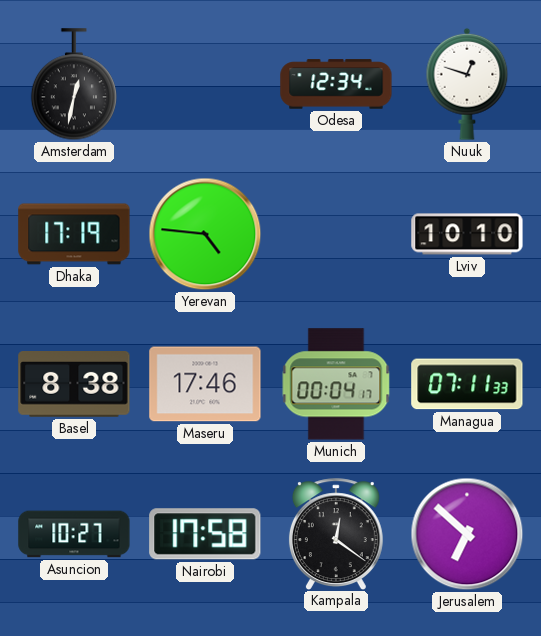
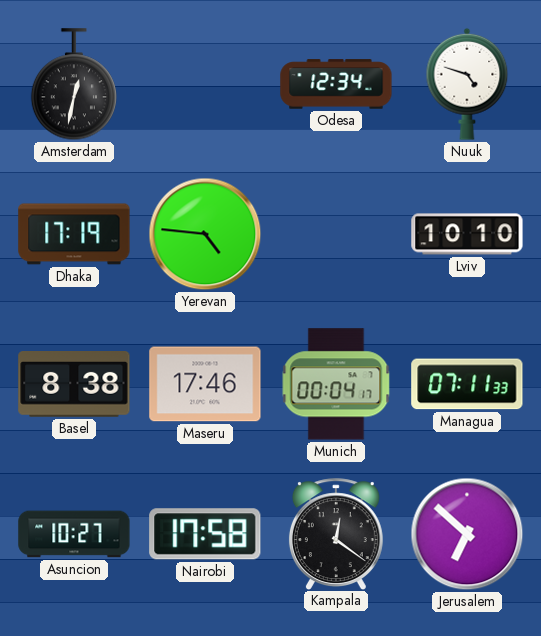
Nuuk: 12:48 -> 4:48
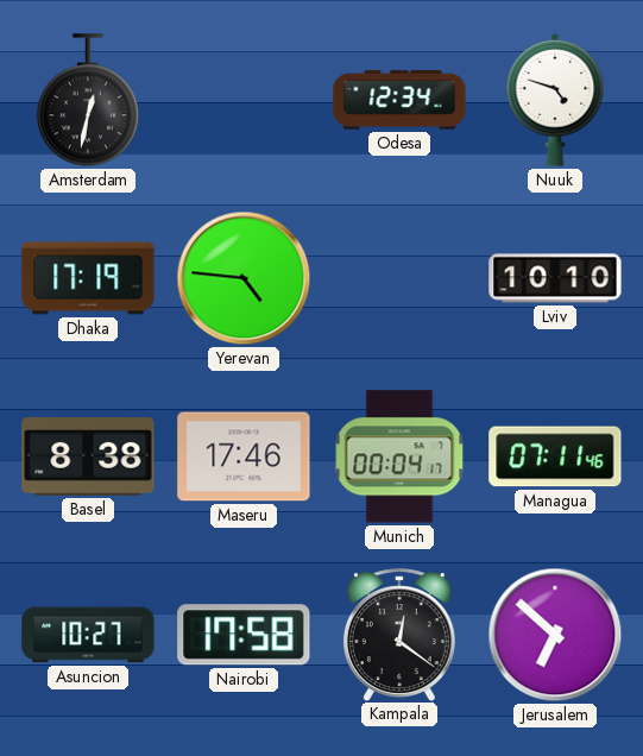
Managua: 07:11:33 -> 07:11:46
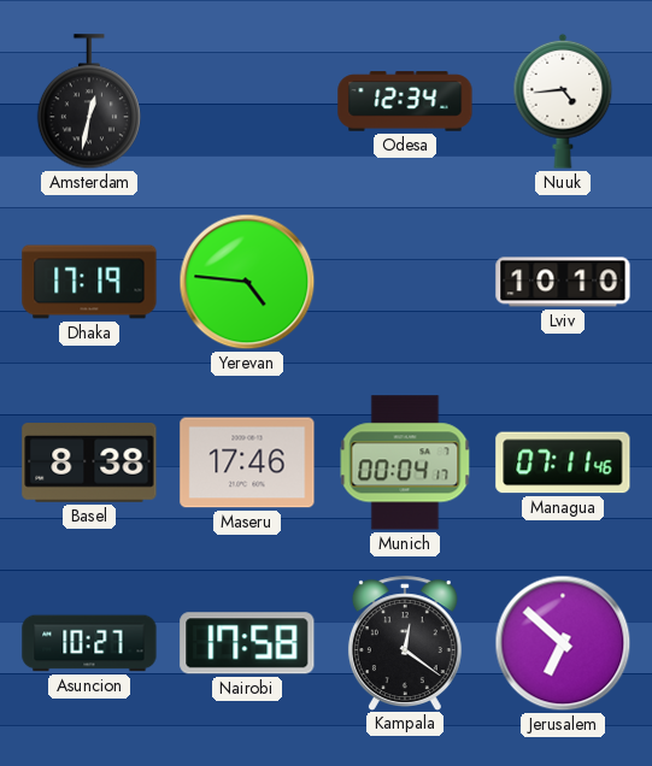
Nuuk: 4:48 -> 4:44
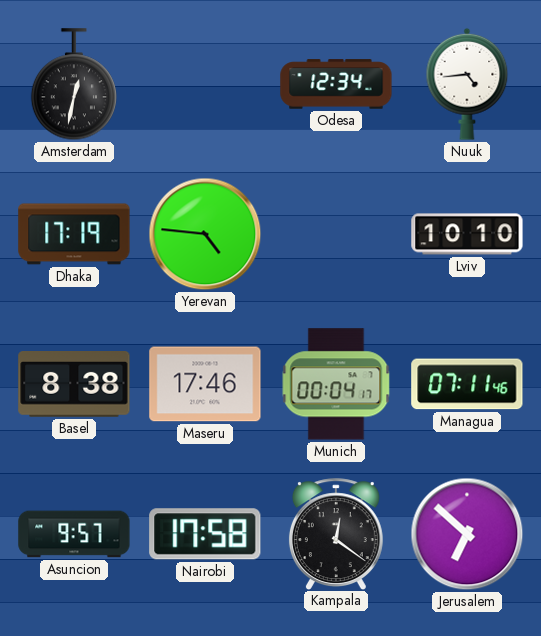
Asuncion: 10:27 -> 9:57
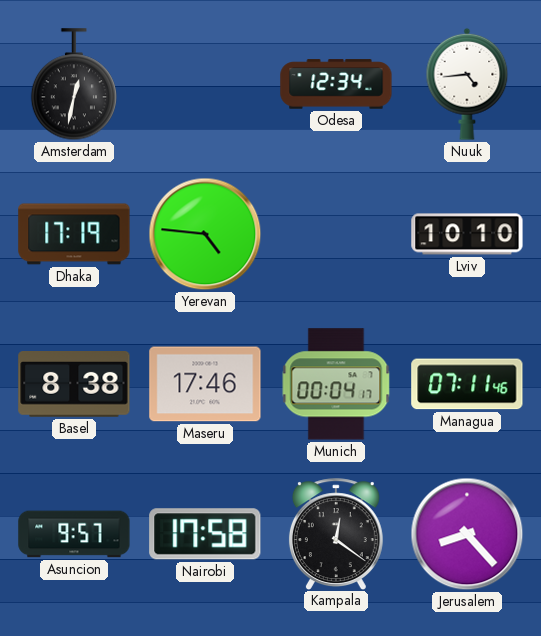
Jerusalem: 6:52 -> 8:23
